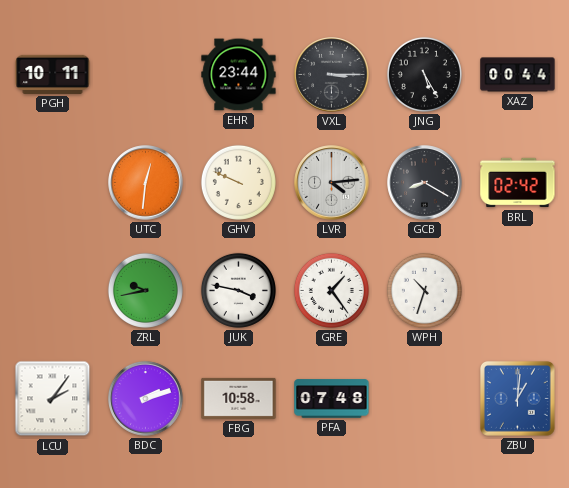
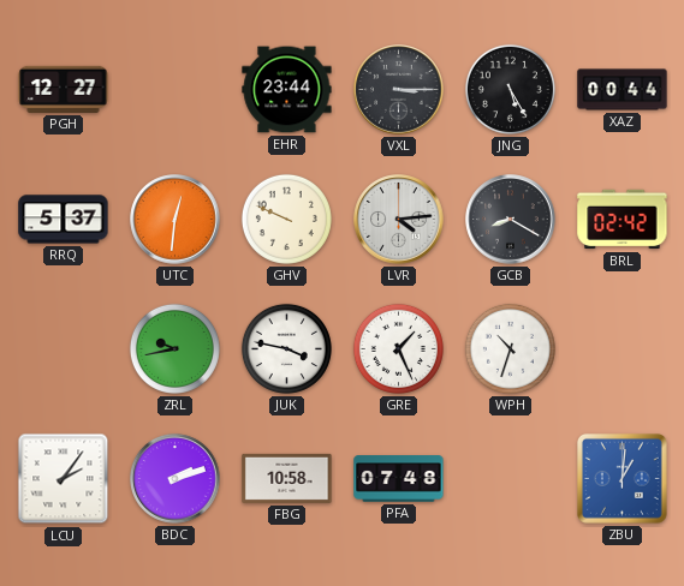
PGH: 10:11 -> 12:27
RRQ: none -> 5:37
GRE: 1:24 -> 1:26
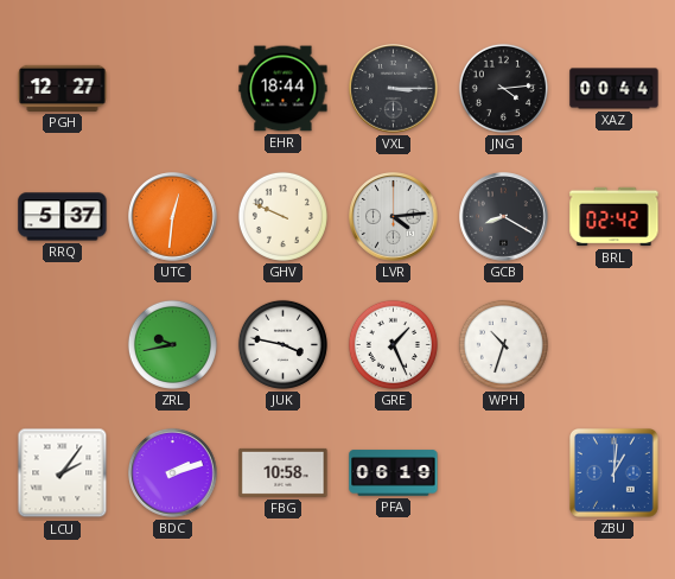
EHR: 23:44 -> 18:44
JNG: 5:25 -> 4:14
PFA: 07:48 -> 06:19
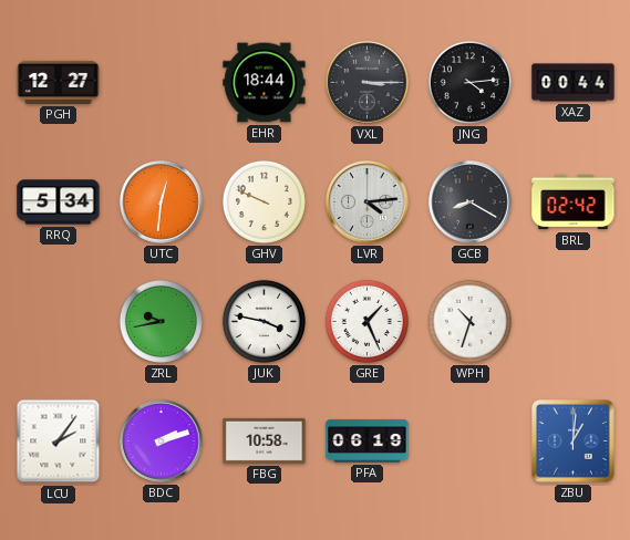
RRQ: 5:37 -> 5:34
